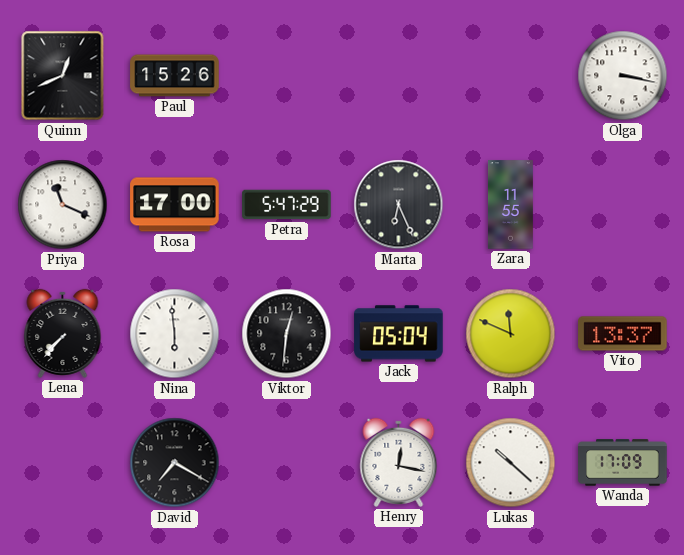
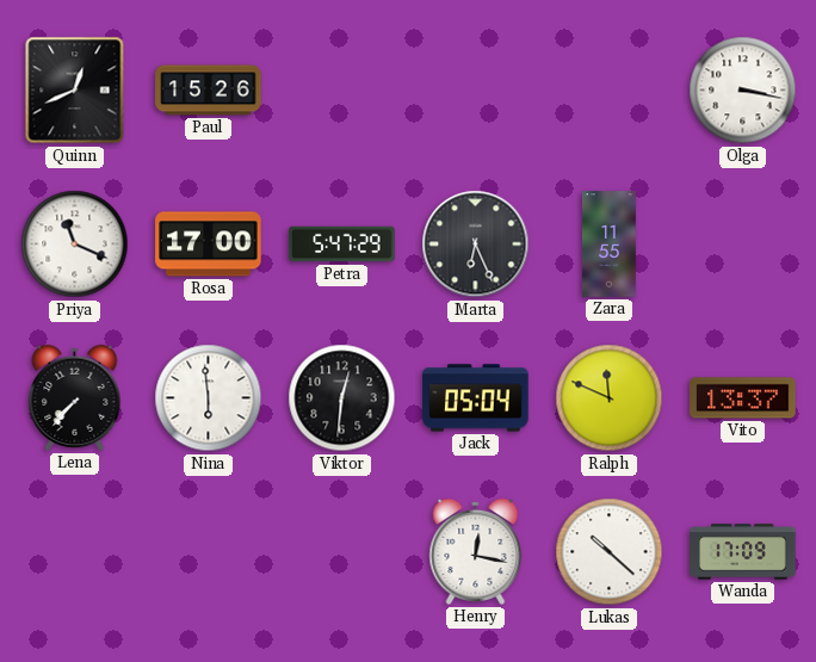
David: 7:20 -> none
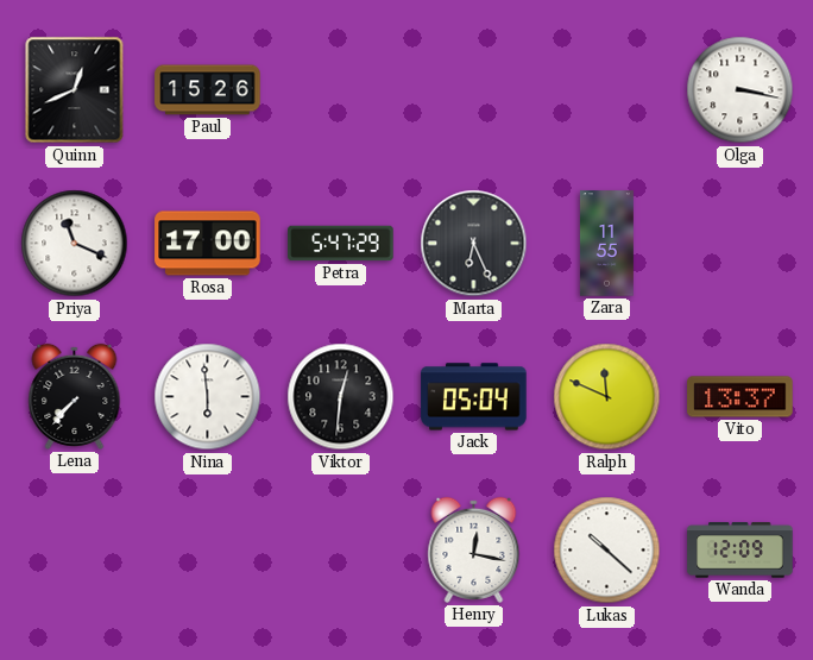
Wanda: 17:09 -> 12:09
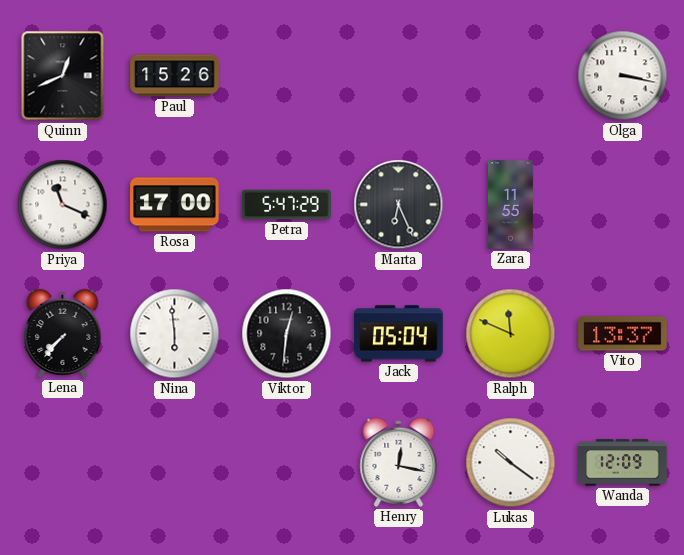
Lukas: 10:22 -> 10:21
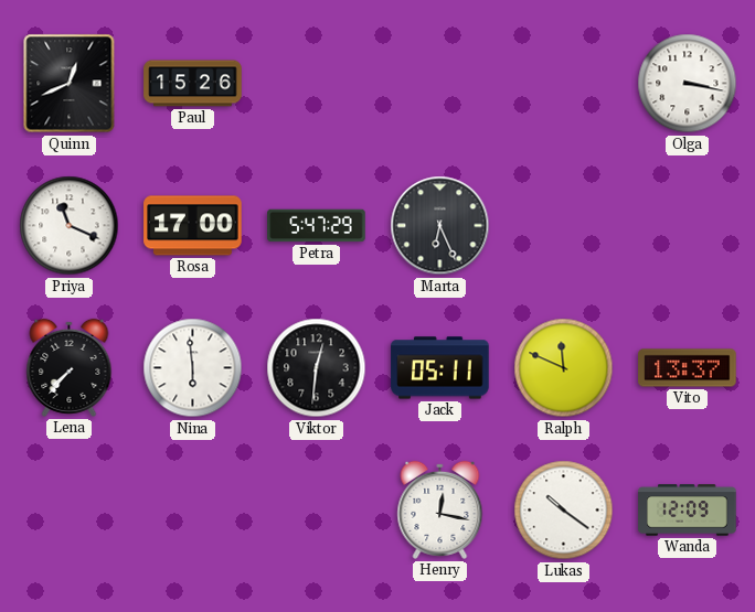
Zara: 11:55 -> none
Jack: 05:04 -> 05:11
